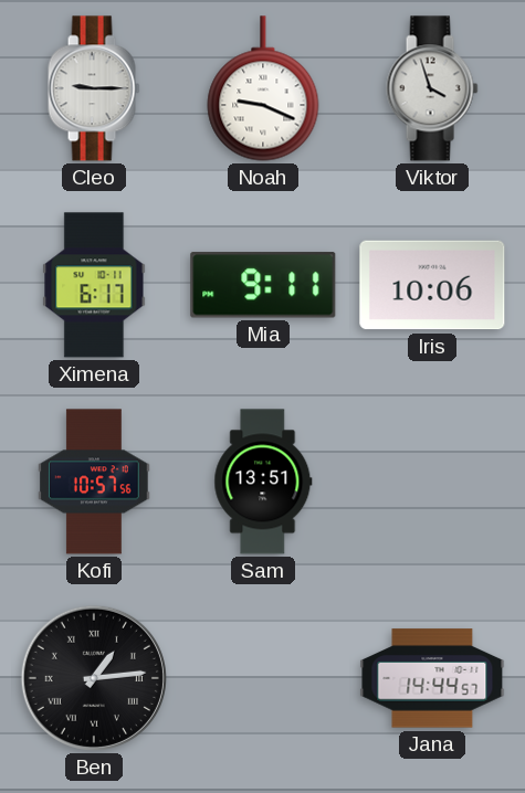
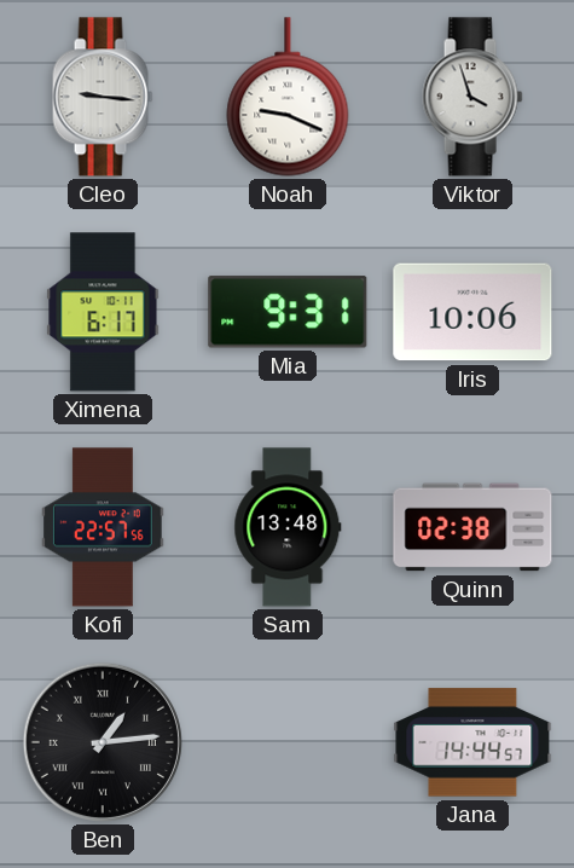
Cleo: 9:15 -> 9:16
Mia: 9:11 -> 9:31
Kofi: 10:57 -> 22:57
Sam: 13:51 -> 13:48
Quinn: none -> 02:38
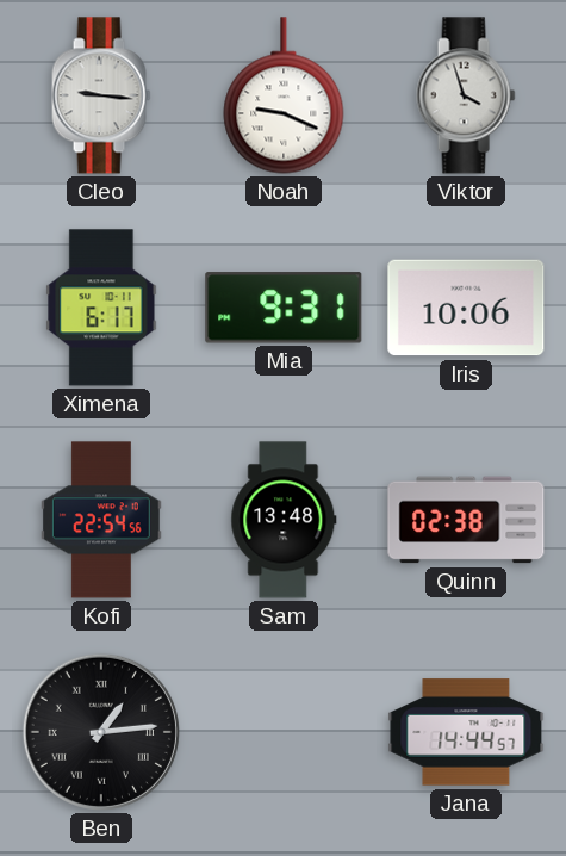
Kofi: 22:57 -> 22:54
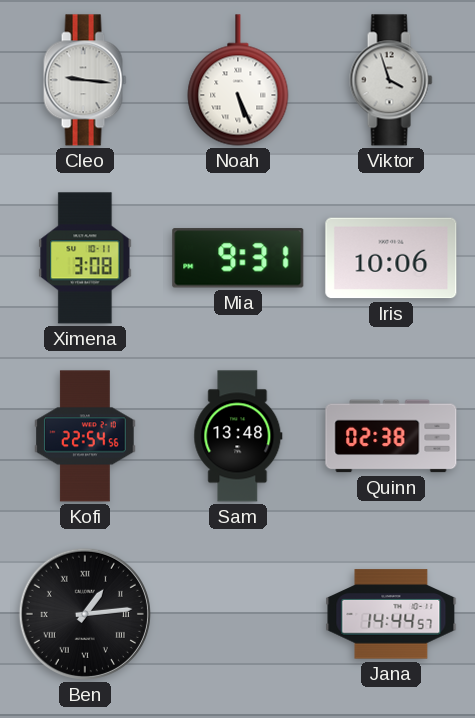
Noah: 9:19 -> 5:26
Ximena: 6:17 -> 3:08
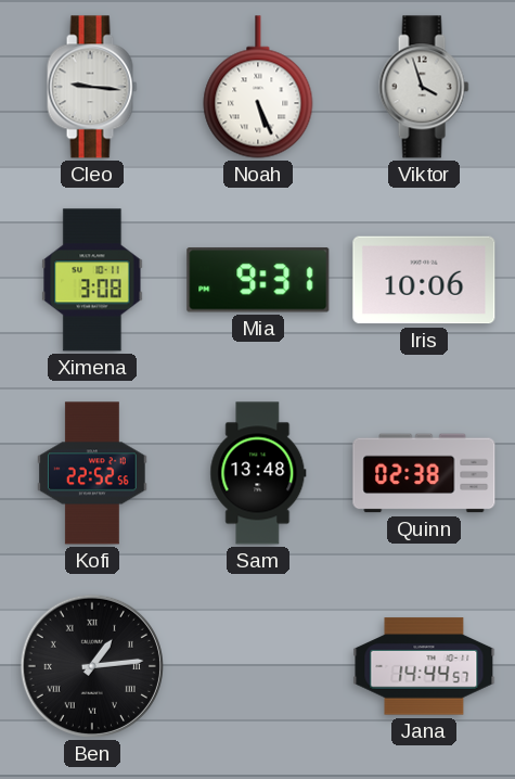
Kofi: 22:54 -> 22:52
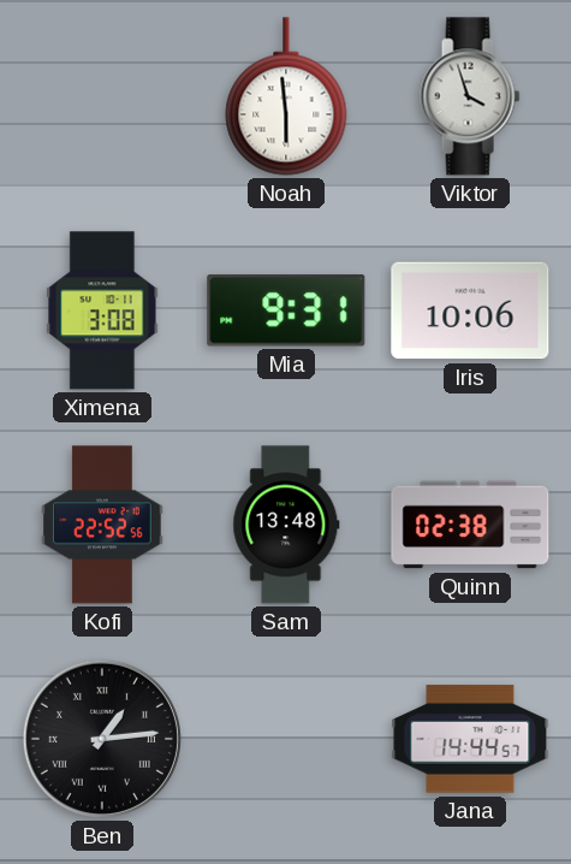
Cleo: 9:16 -> none
Noah: 5:26 -> 5:59
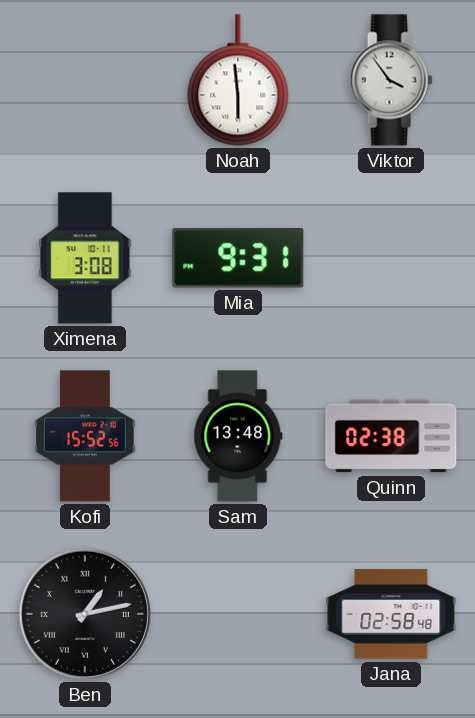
Viktor: 3:57 -> 3:54
Iris: 10:06 -> none
Kofi: 22:52 -> 15:52
Ben: 1:14 -> 1:13
Jana: 14:44 -> 02:58
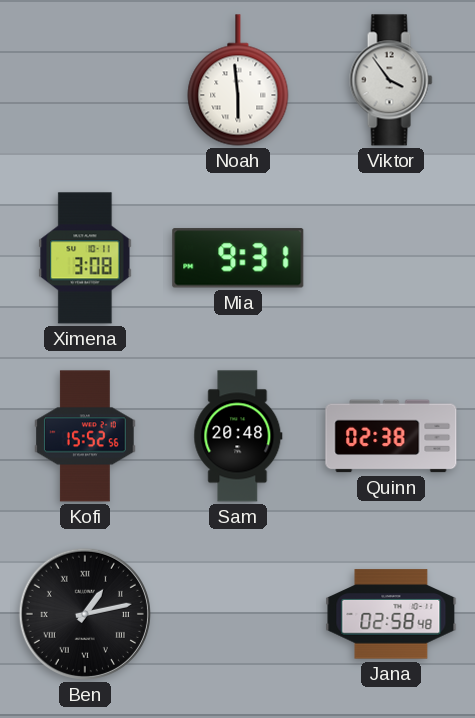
Sam: 13:48 -> 20:48
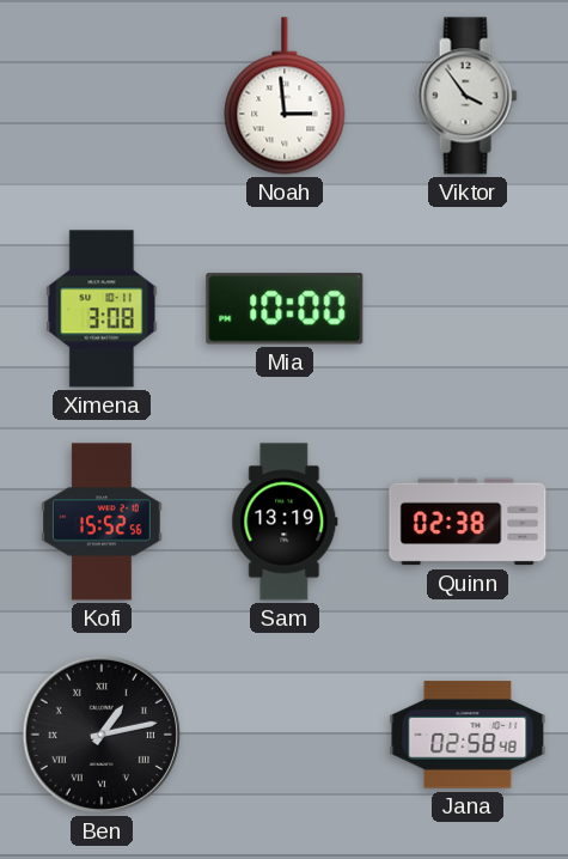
Noah: 5:59 -> 2:59
Mia: 9:31 -> 10:00
Sam: 20:48 -> 13:19
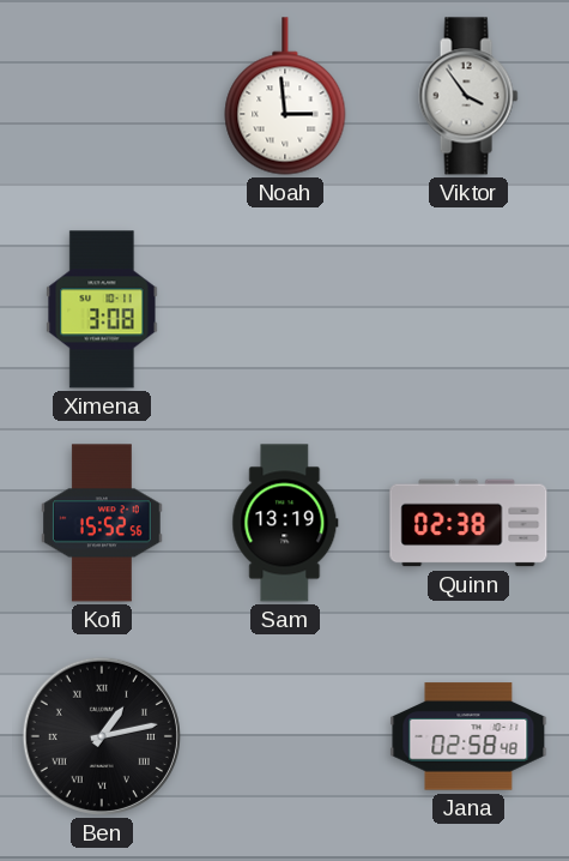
Mia: 10:00 -> none
